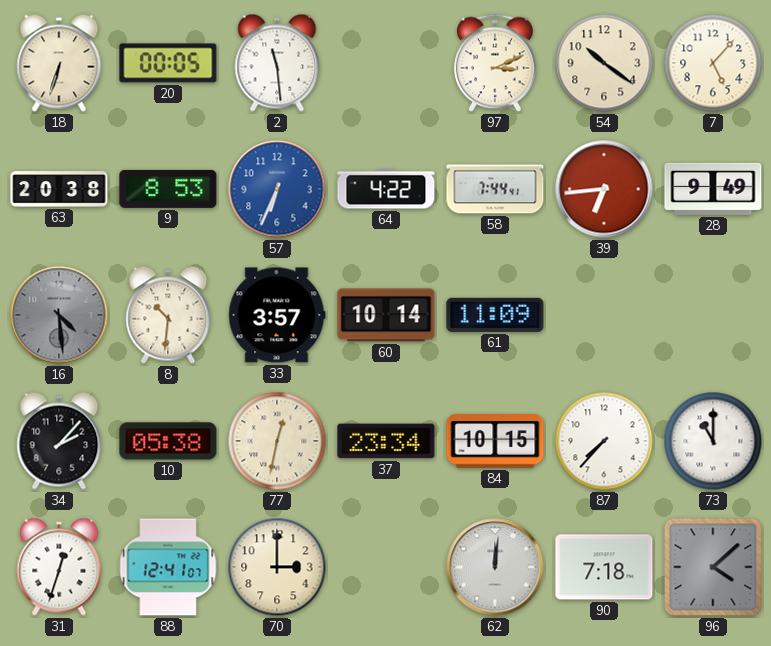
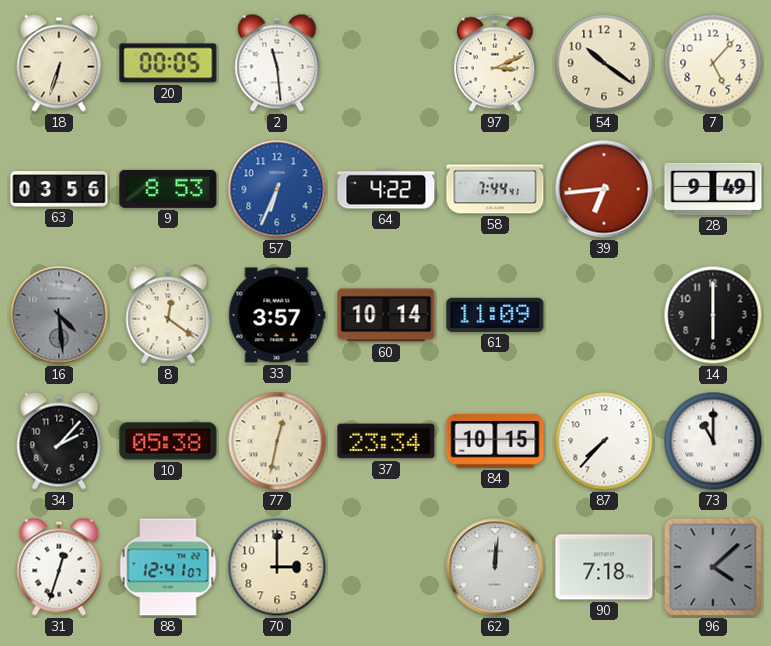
63: 20:38 -> 03:56
8: 10:31 -> 12:21
14: none -> 6:00
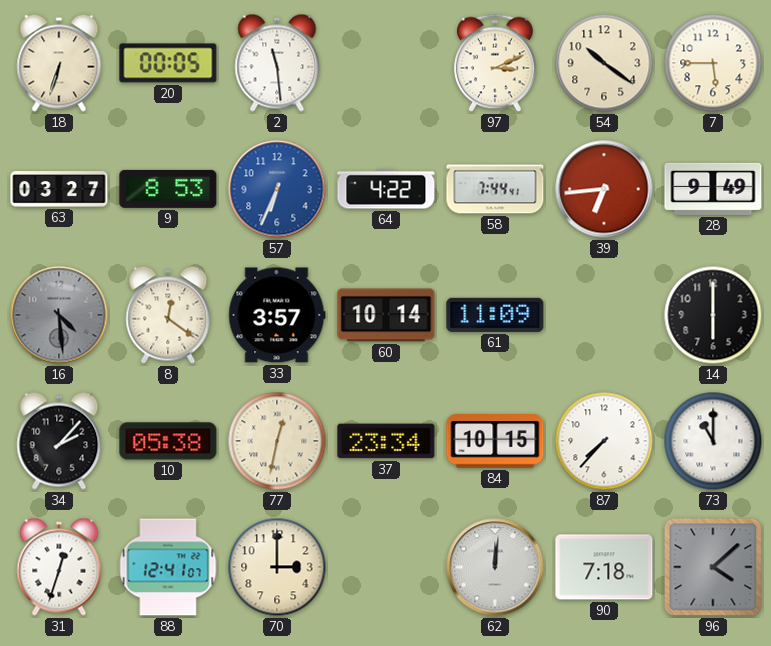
7: 5:07 -> 5:45
63: 03:56 -> 03:27
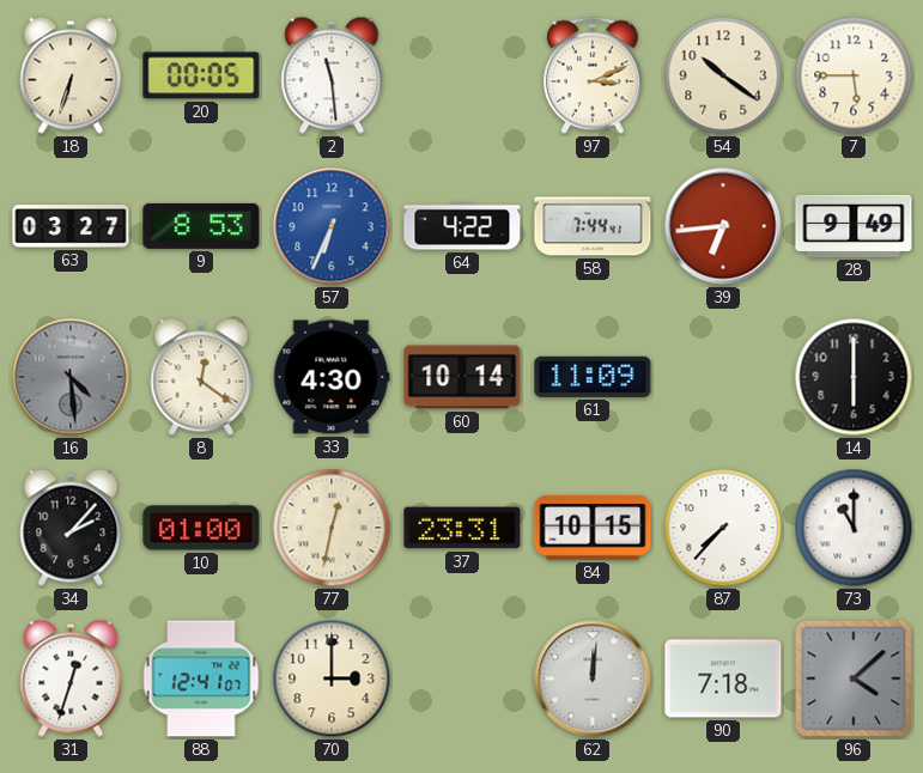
33: 3:57 -> 4:30
10: 05:38 -> 01:00
37: 23:34 -> 23:31
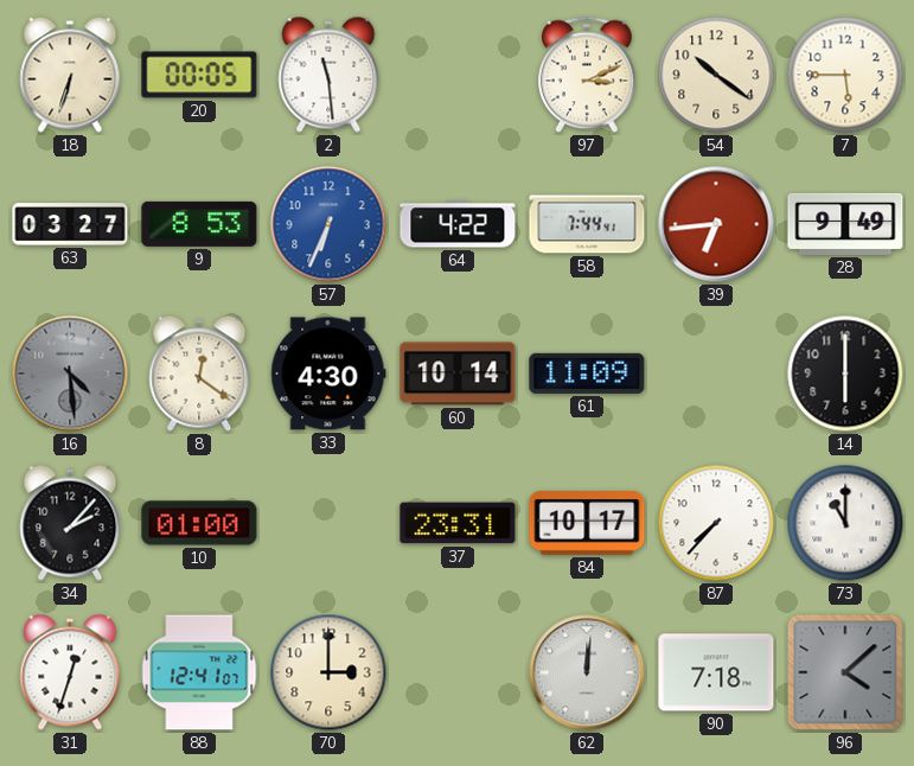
77: 12:32 -> none
84: 10:15 -> 10:17
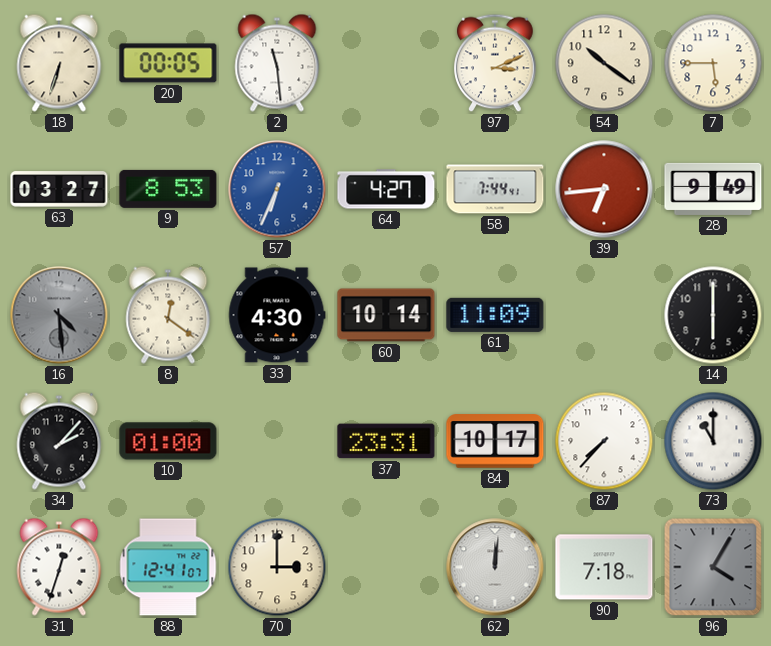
64: 4:22 -> 4:27
96: 4:08 -> 4:05
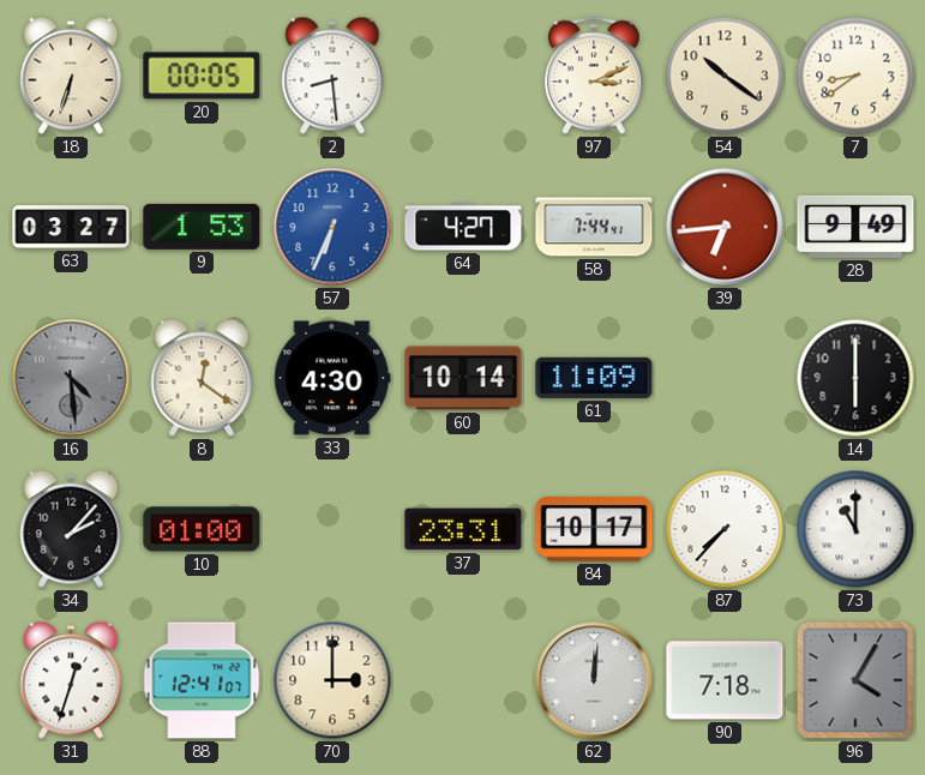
2: 11:29 -> 8:29
7: 5:45 -> 8:39
9: 8:53 -> 1:53
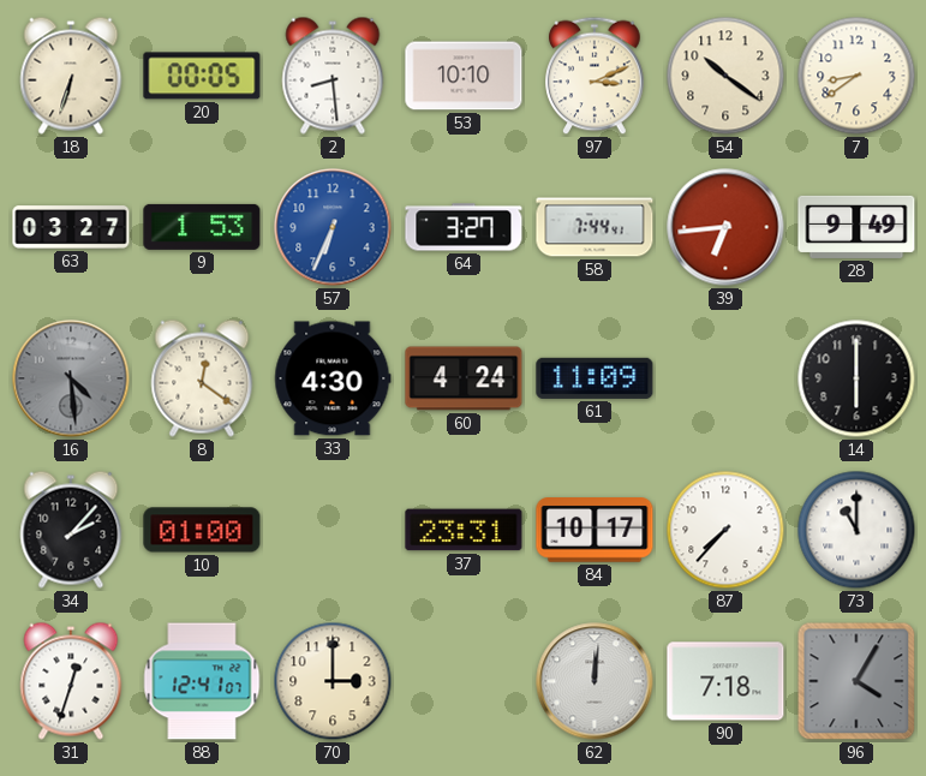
53: none -> 10:10
64: 4:27 -> 3:27
60: 10:14 -> 4:24
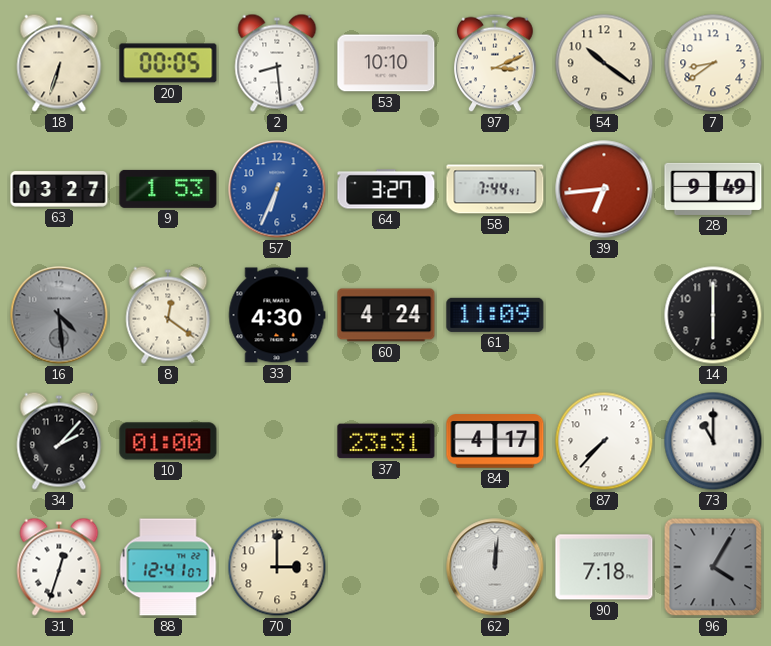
84: 10:17 -> 4:17
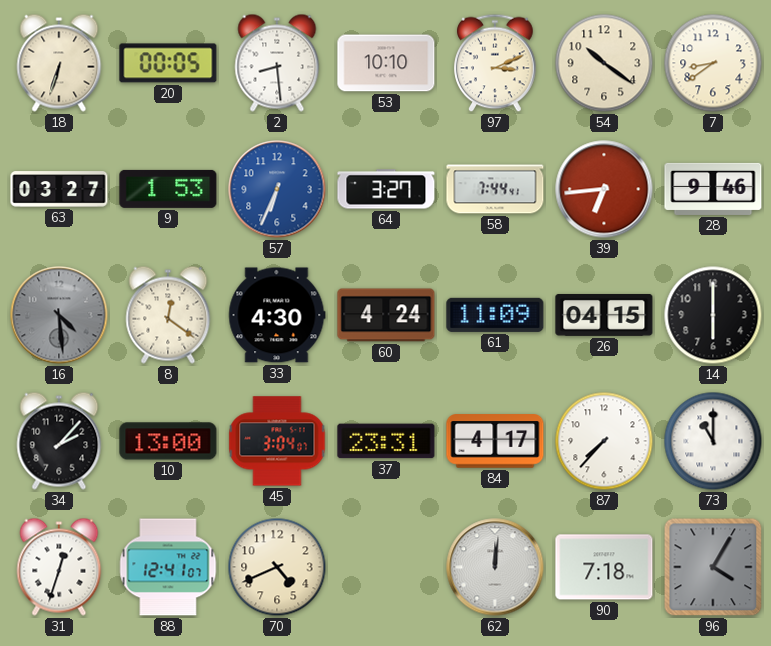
28: 9:49 -> 9:46
26: none -> 04:15
10: 01:00 -> 13:00
45: none -> 3:04
70: 3:00 -> 4:41
